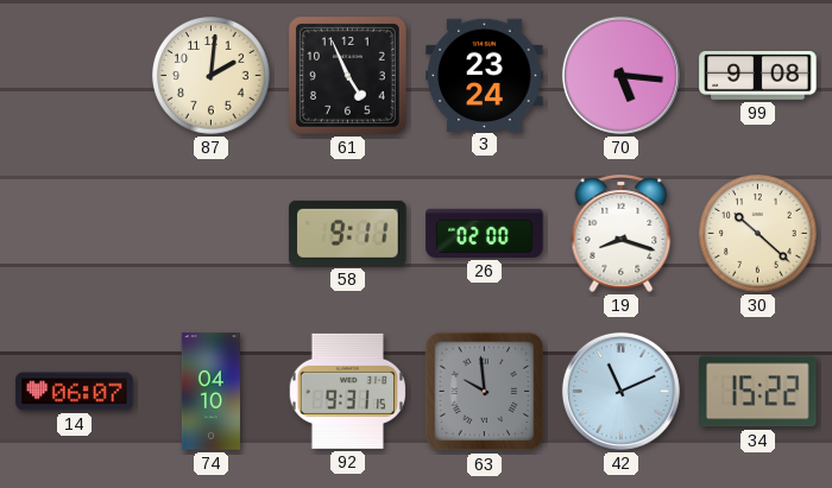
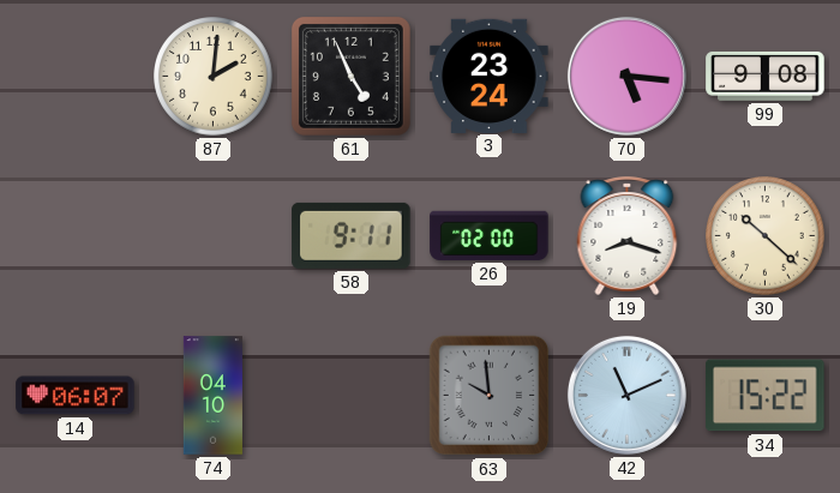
92: 9:31 -> none
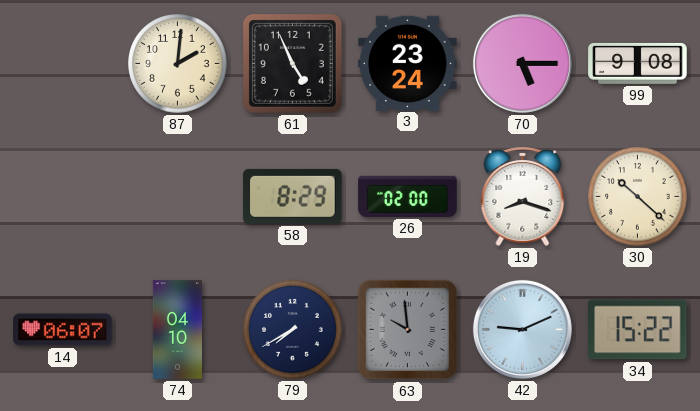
70: 5:16 -> 5:15
58: 9:11 -> 8:29
79: none -> 7:40
42: 11:11 -> 9:11
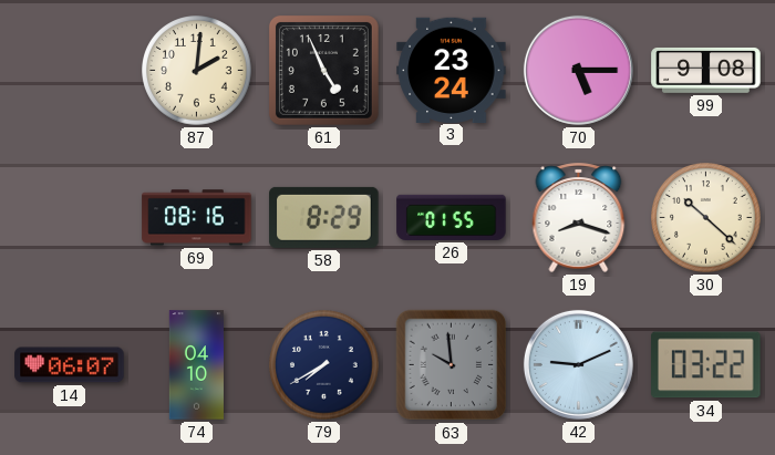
69: none -> 08:16
26: 02:00 -> 01:55
34: 15:22 -> 03:22
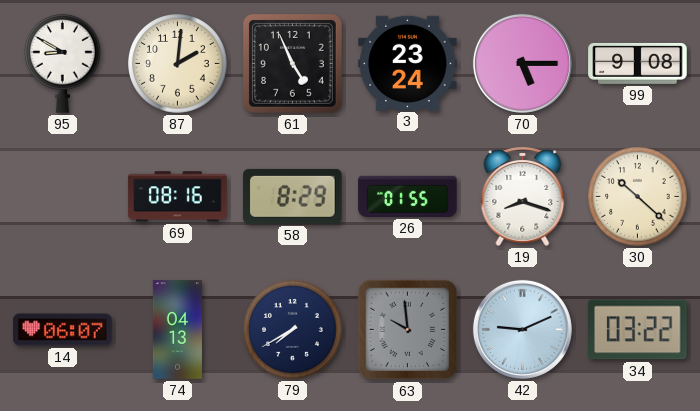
95: none -> 8:50
74: 04:10 -> 04:13
